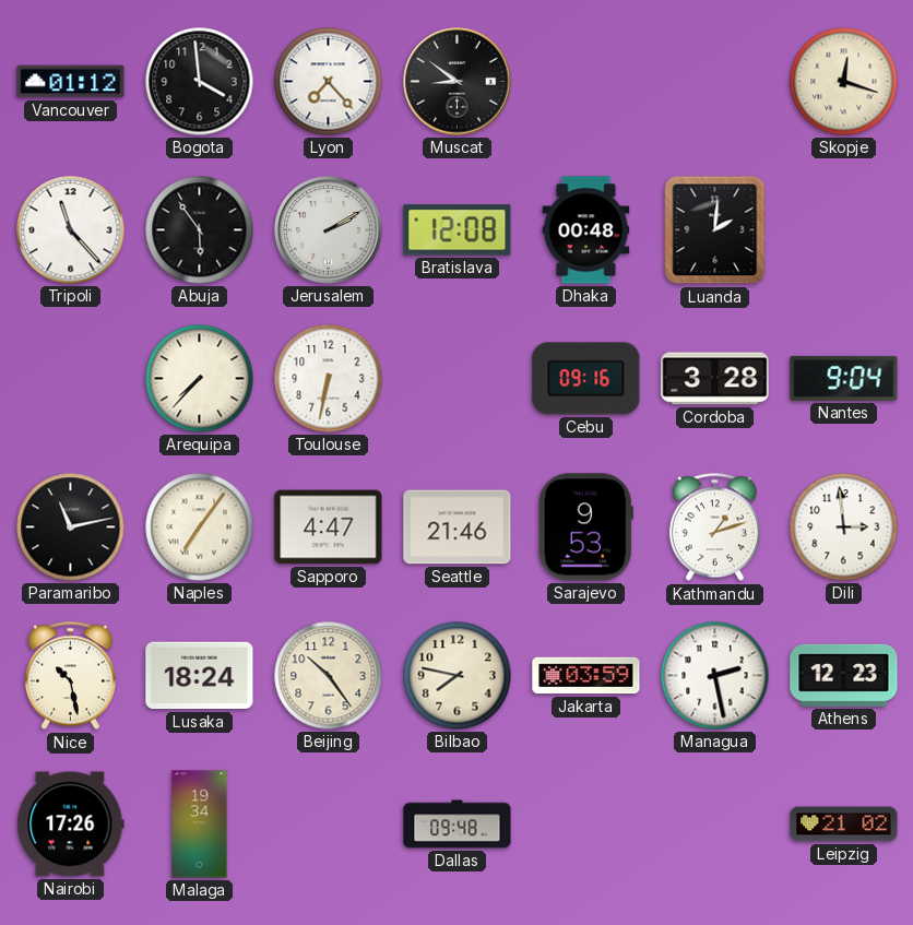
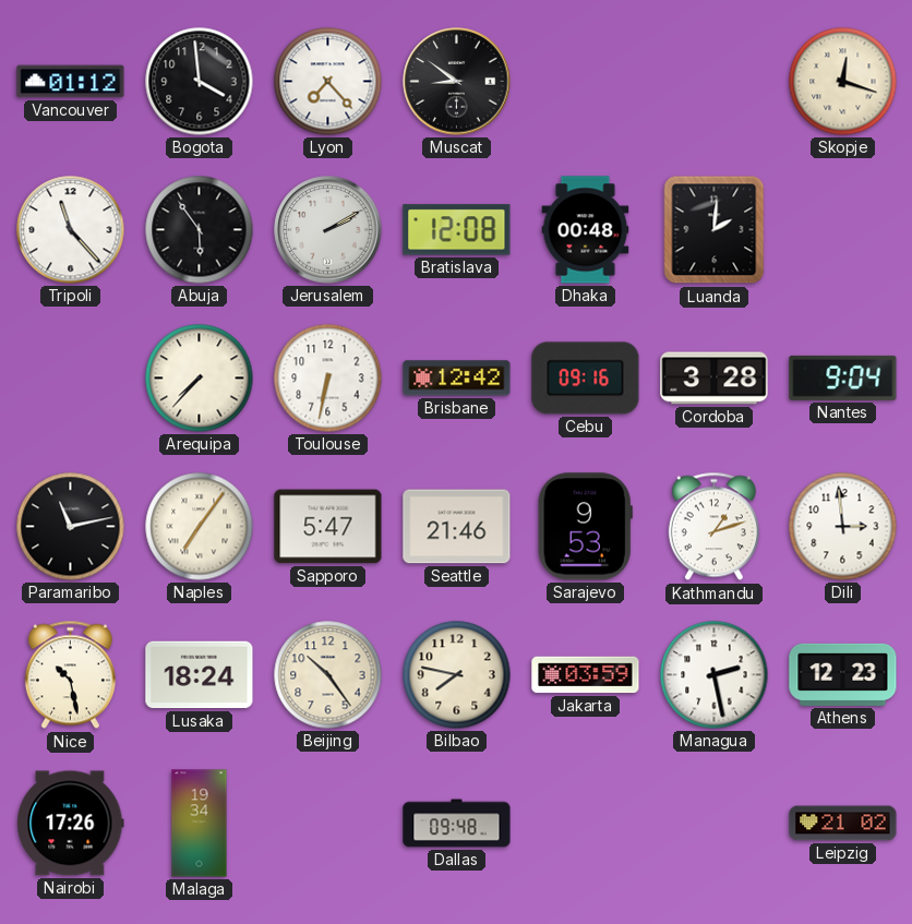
Brisbane: none -> 12:42
Sapporo: 4:47 -> 5:47
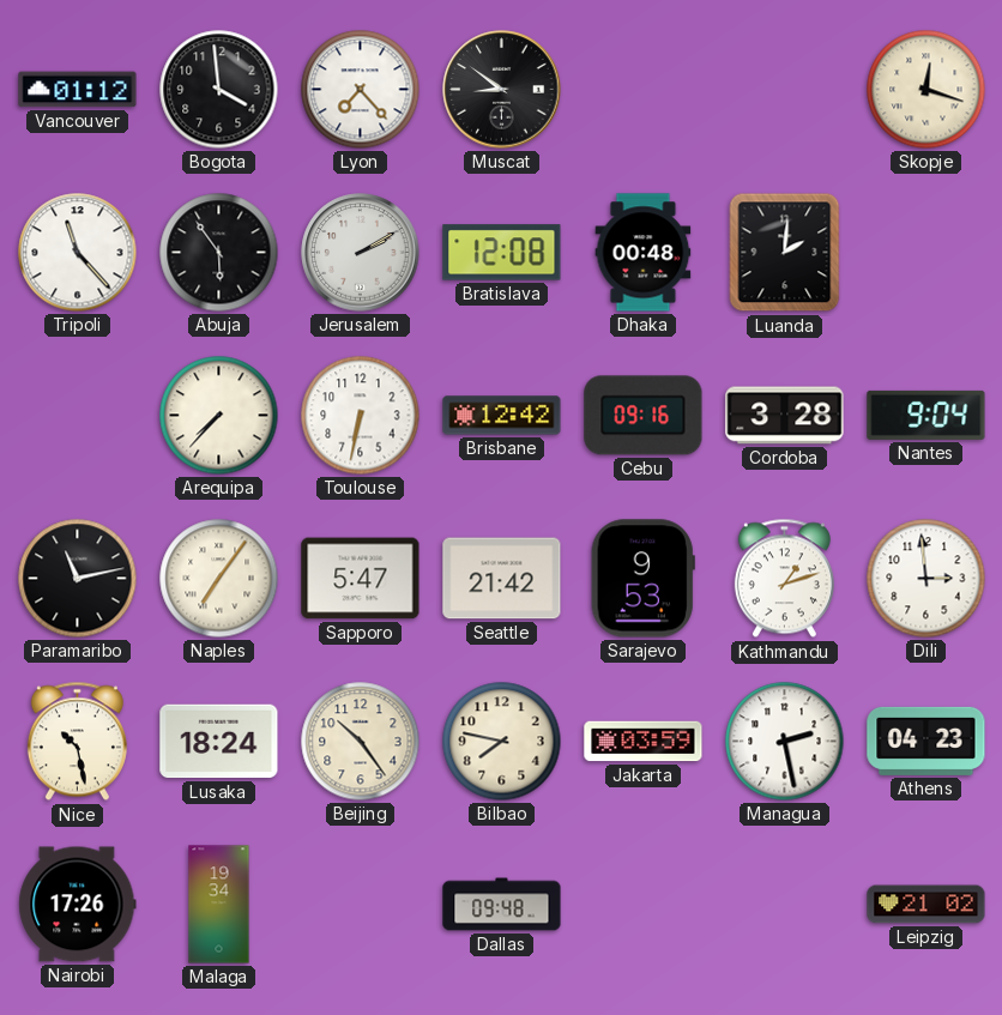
Seattle: 21:46 -> 21:42
Athens: 12:23 -> 04:23
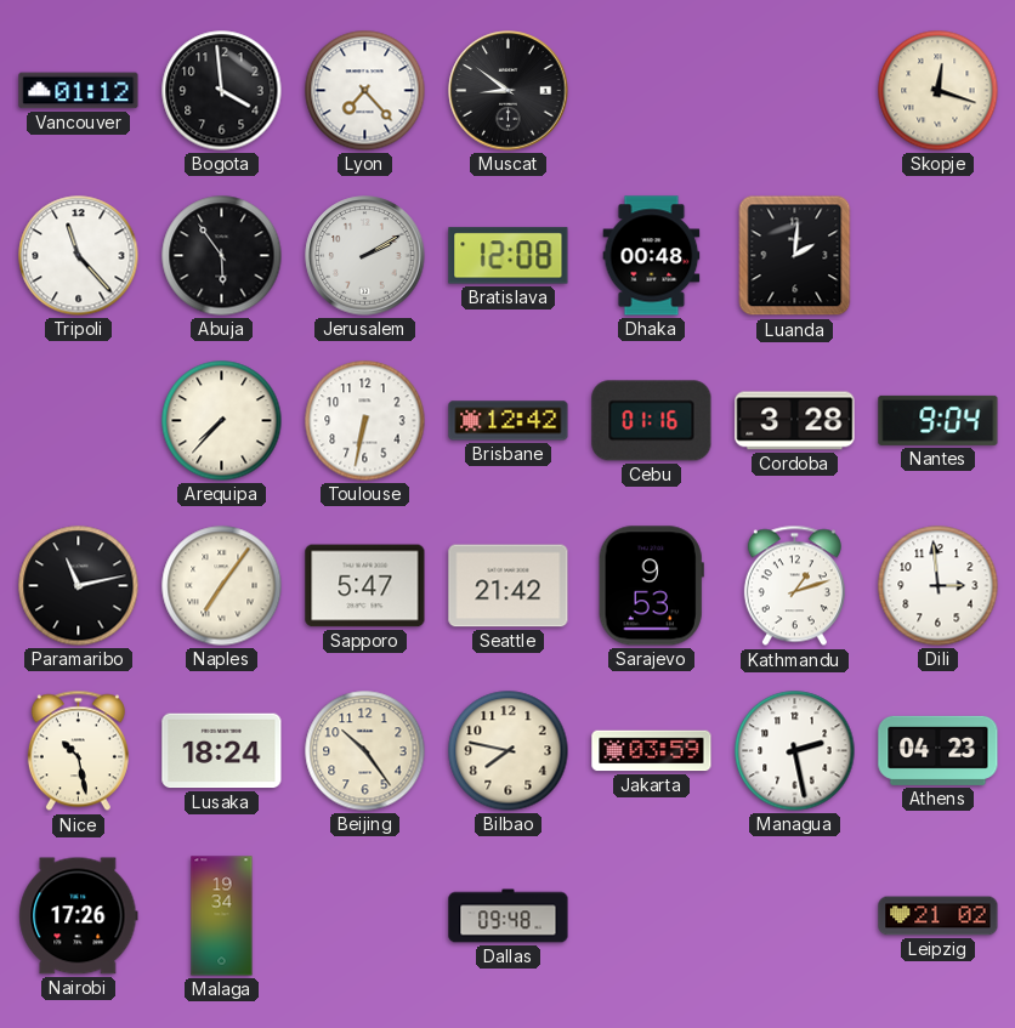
Cebu: 09:16 -> 01:16
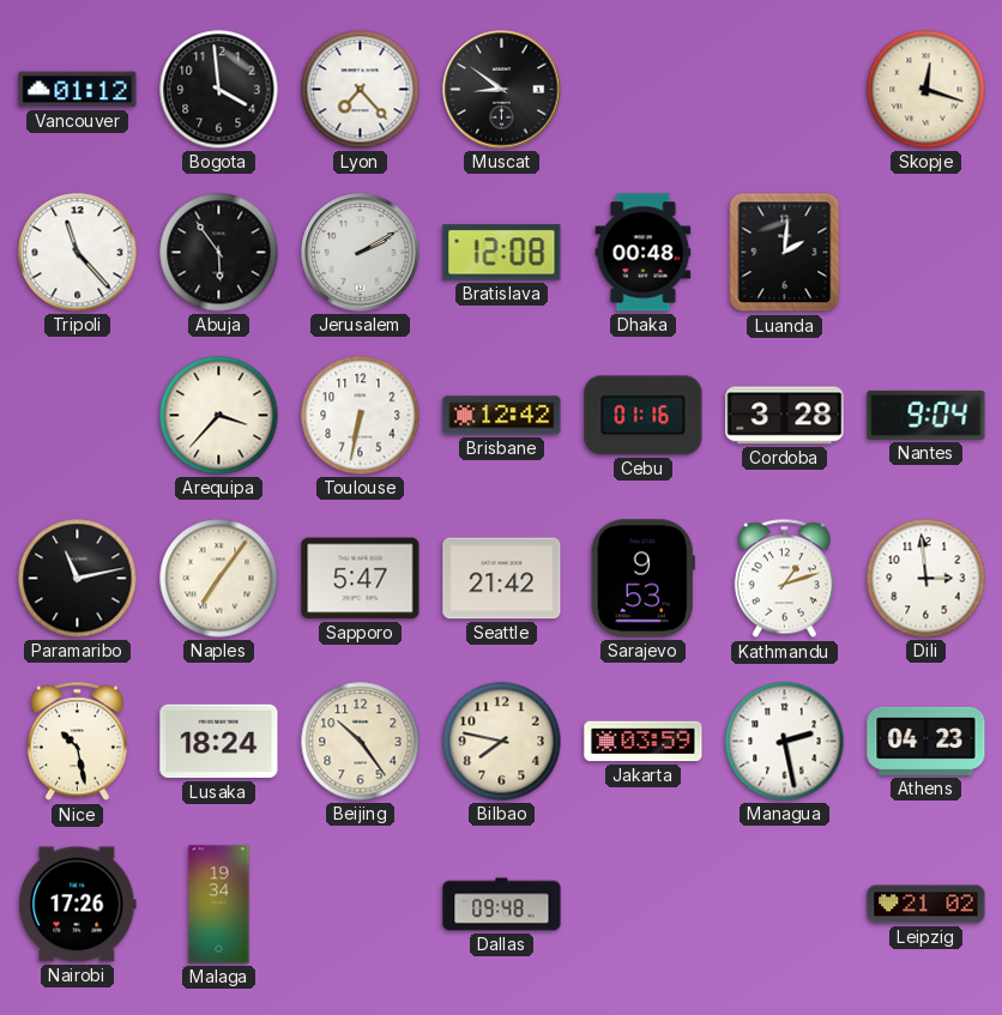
Arequipa: 7:37 -> 3:37
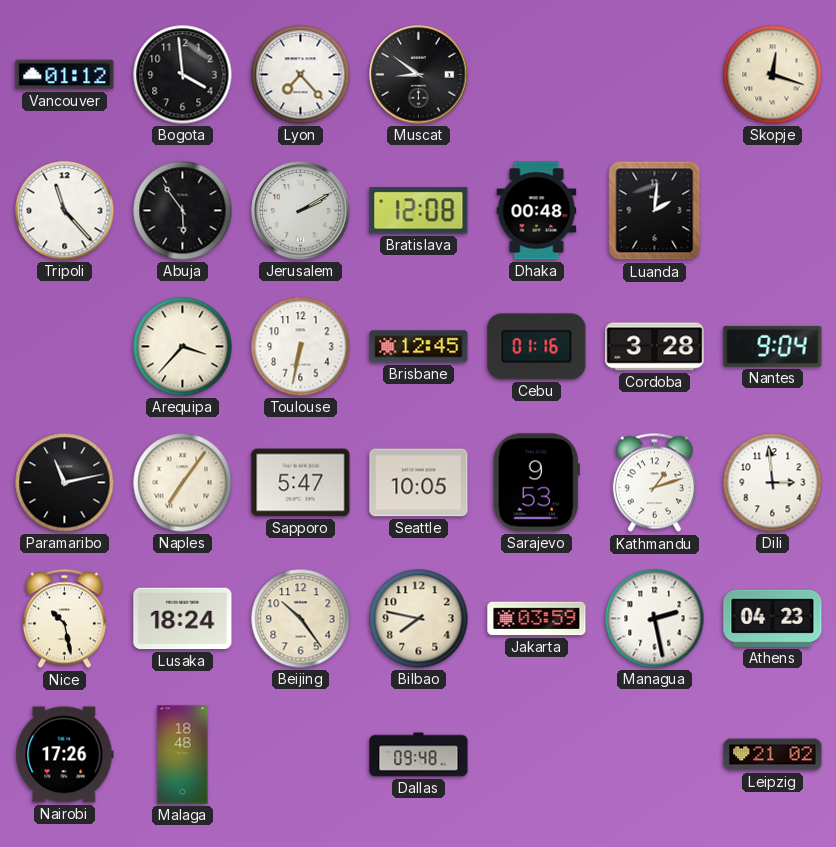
Brisbane: 12:42 -> 12:45
Seattle: 21:42 -> 10:05
Malaga: 19:34 -> 18:48
